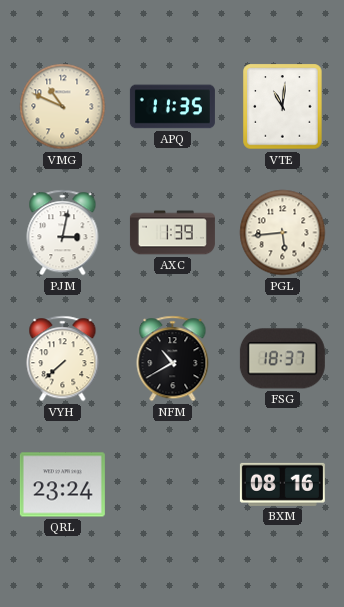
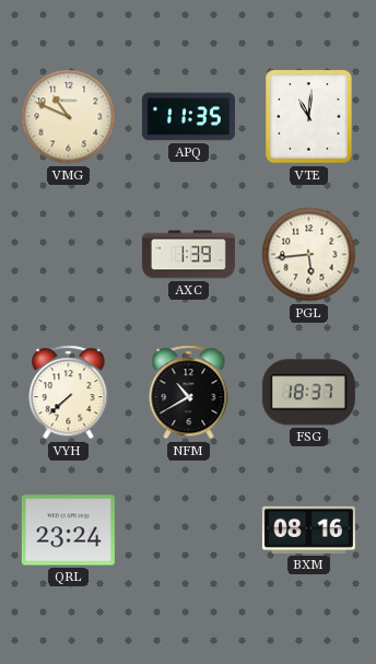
PJM: 3:02 -> none
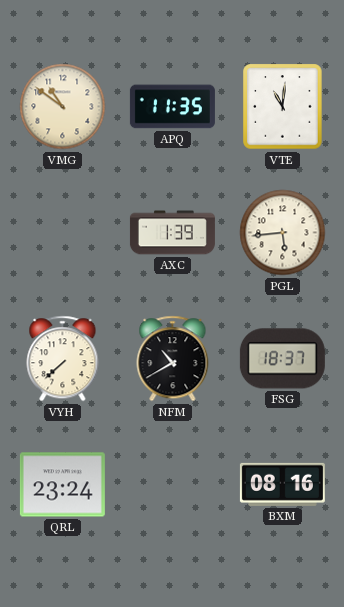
VMG: 10:49 -> 10:51
